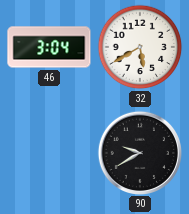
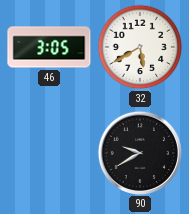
46: 3:04 -> 3:05
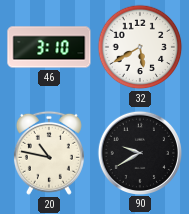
46: 3:05 -> 3:10
20: none -> 10:47
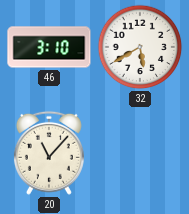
20: 10:47 -> 11:07
90: 9:40 -> none
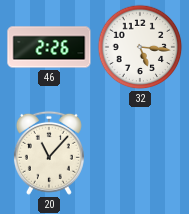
46: 3:10 -> 2:26
32: 5:40 -> 5:16
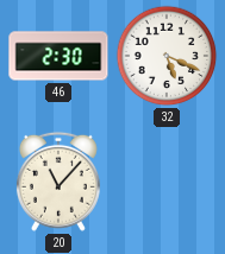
46: 2:26 -> 2:30
32: 5:16 -> 5:19
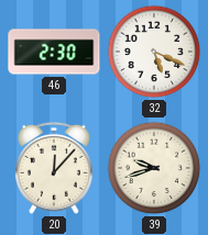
20: 11:07 -> 12:07
39: none -> 9:42
